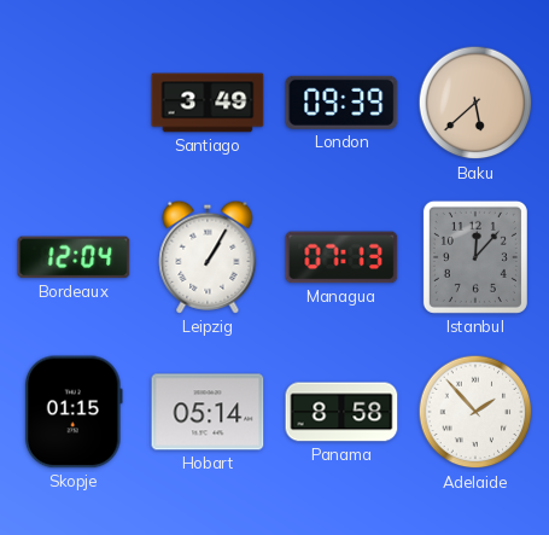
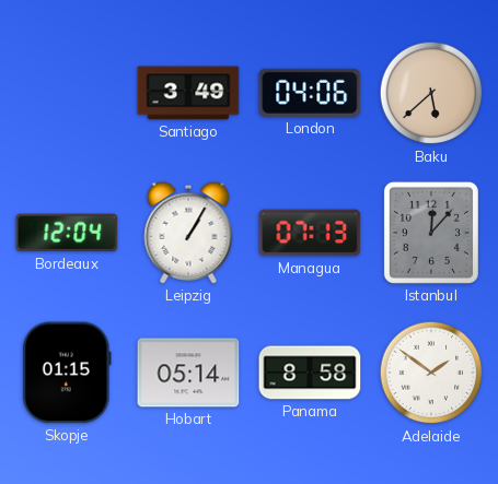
London: 09:39 -> 04:06
Adelaide: 1:53 -> 1:51
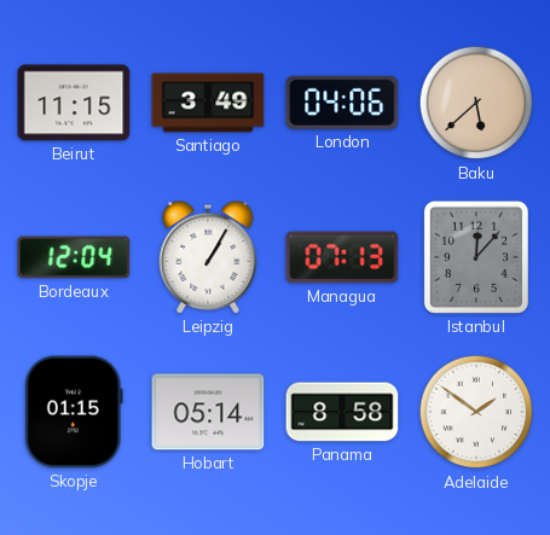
Beirut: none -> 11:15
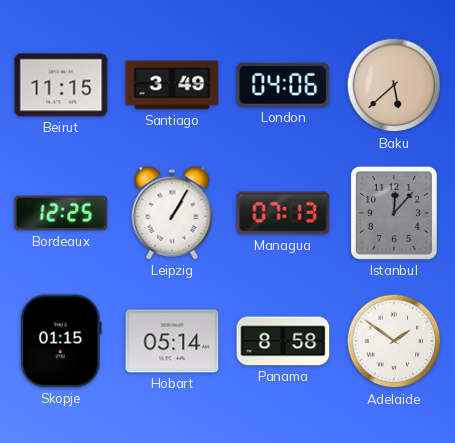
Bordeaux: 12:04 -> 12:25
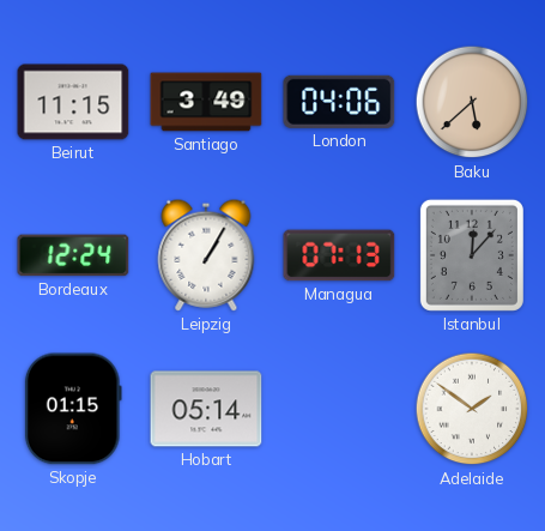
Bordeaux: 12:25 -> 12:24
Panama: 8:58 -> none
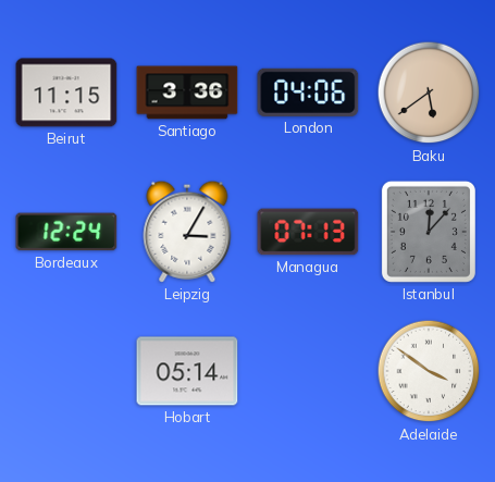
Santiago: 3:49 -> 3:36
Baku: 5:38 -> 5:39
Leipzig: 1:05 -> 3:05
Skopje: 01:15 -> none
Adelaide: 1:51 -> 3:51
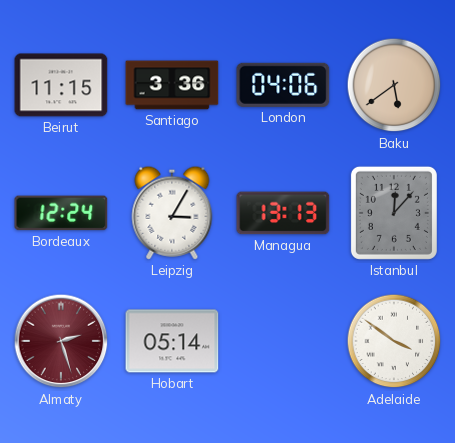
Managua: 07:13 -> 13:13
Almaty: none -> 2:27
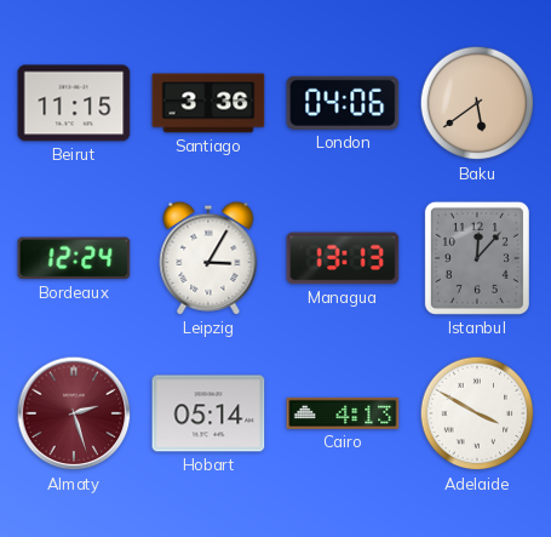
Cairo: none -> 4:13
Adelaide: 3:51 -> 3:50
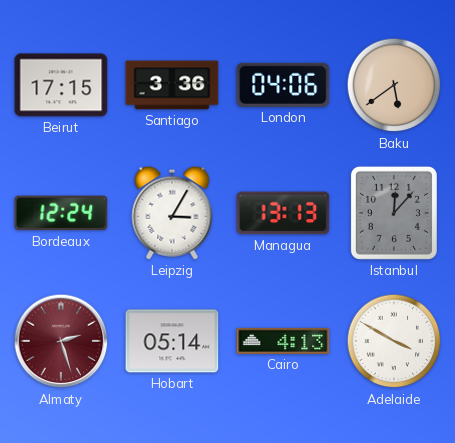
Beirut: 11:15 -> 17:15
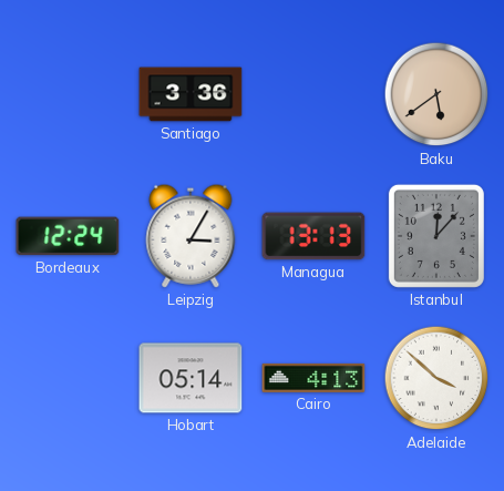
Beirut: 17:15 -> none
London: 04:06 -> none
Almaty: 2:27 -> none
Adelaide: 3:50 -> 3:52
